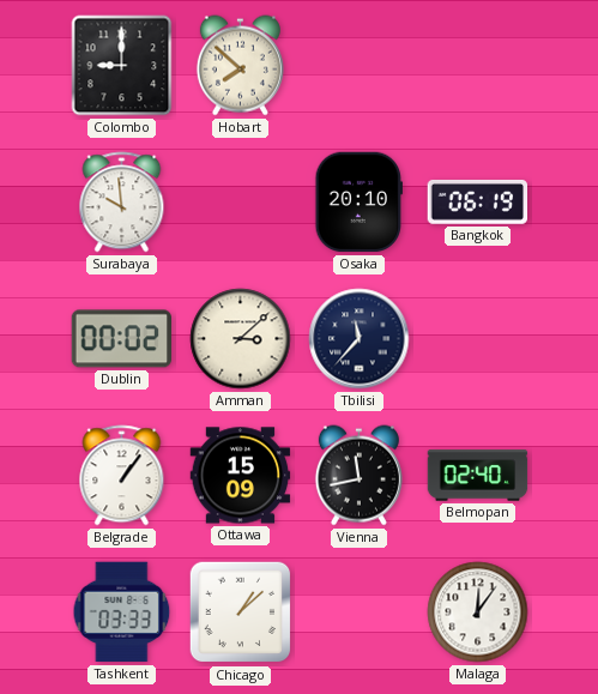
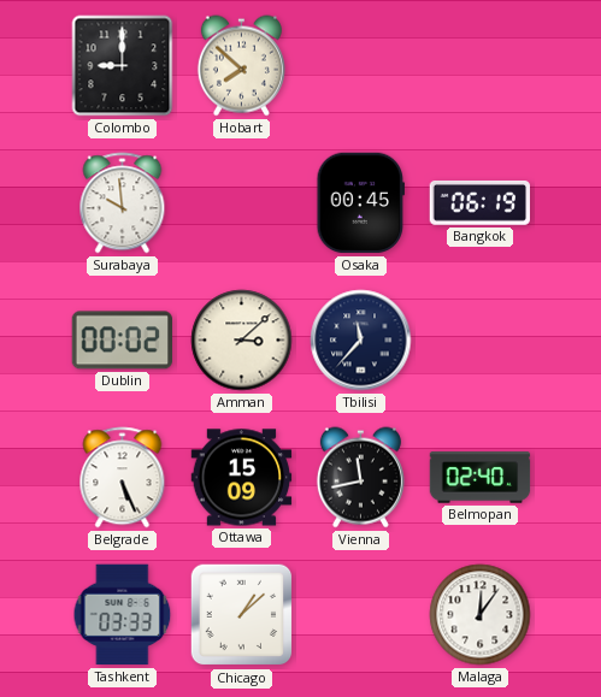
Osaka: 20:10 -> 00:45
Belgrade: 1:06 -> 5:26
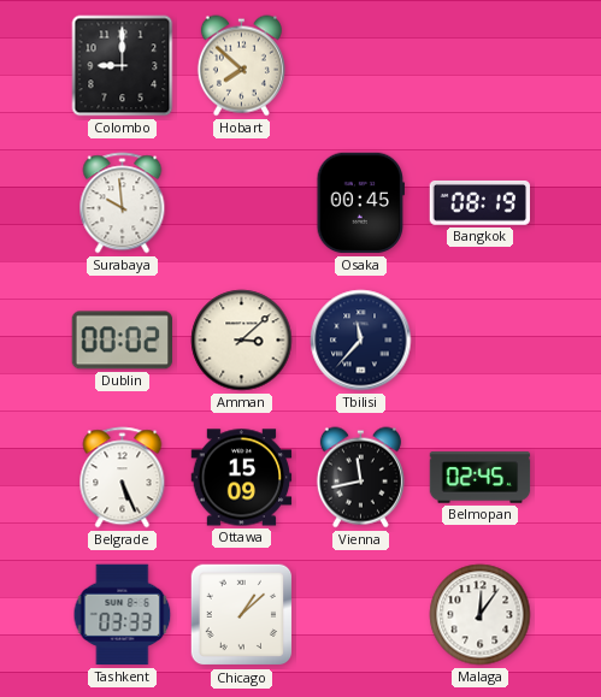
Bangkok: 06:19 -> 08:19
Belmopan: 02:40 -> 02:45
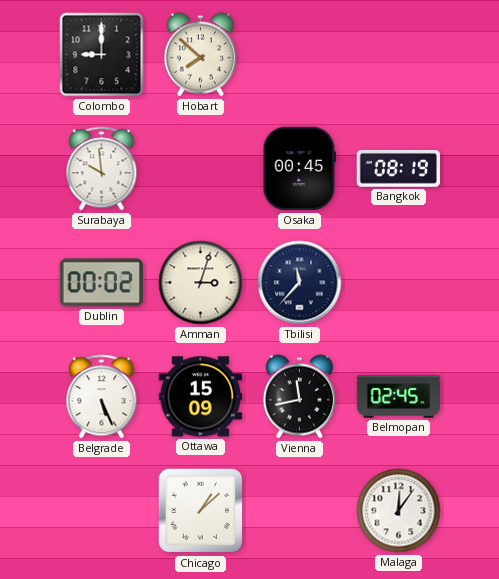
Amman: 3:08 -> 3:03
Tashkent: 03:33 -> none
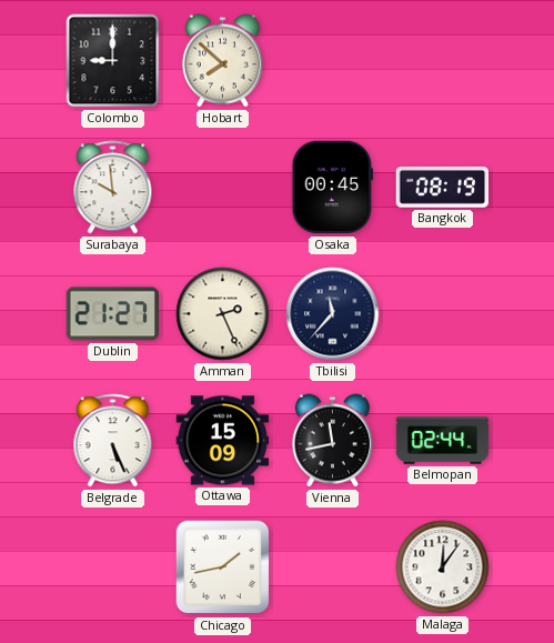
Dublin: 00:02 -> 21:27
Amman: 3:03 -> 2:26
Belmopan: 02:45 -> 02:44
Chicago: 1:08 -> 1:43
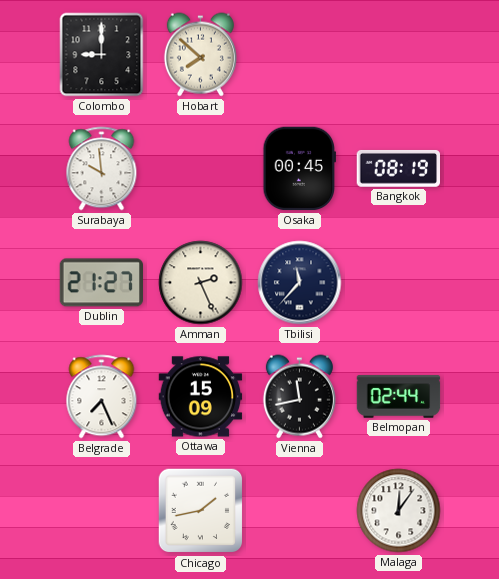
Belgrade: 5:26 -> 7:26
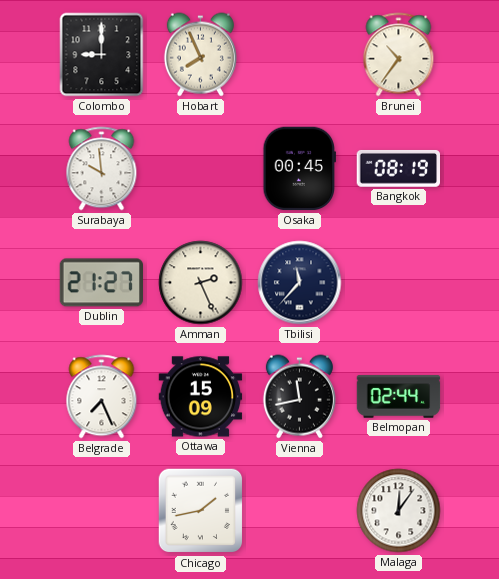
Hobart: 7:52 -> 7:56
Brunei: none -> 10:36
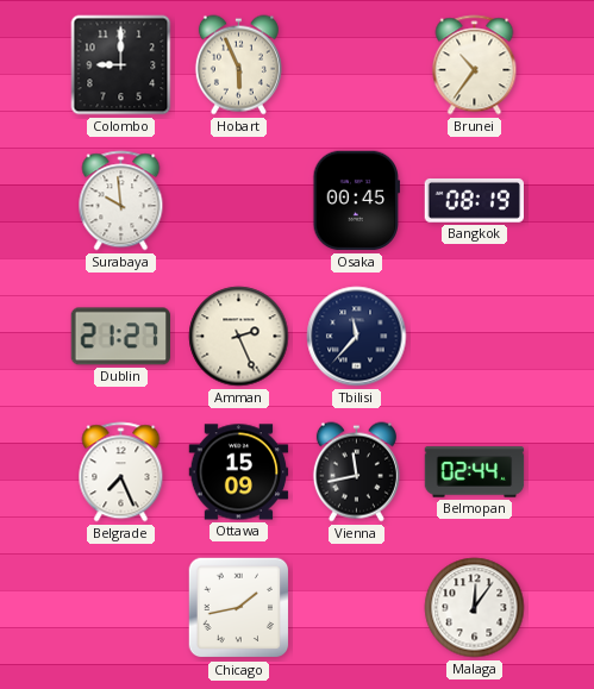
Hobart: 7:56 -> 5:56
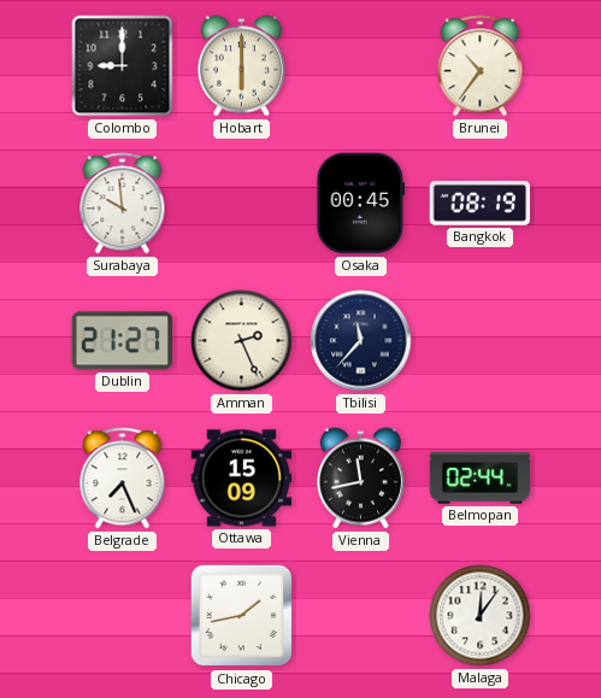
Hobart: 5:56 -> 6:00
